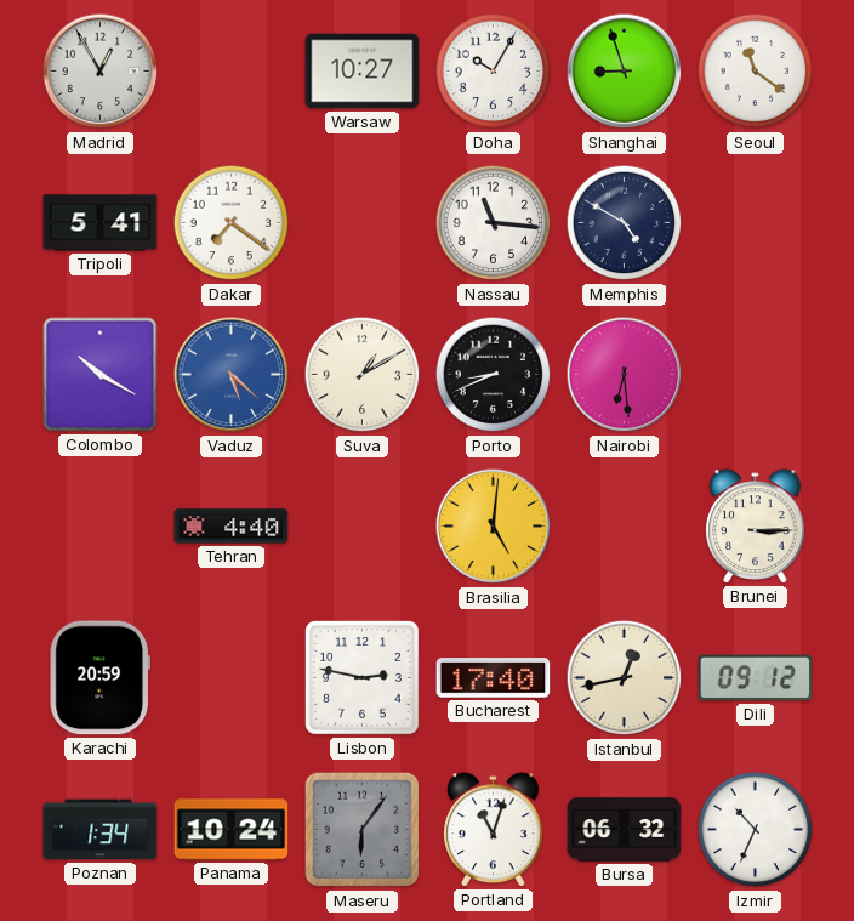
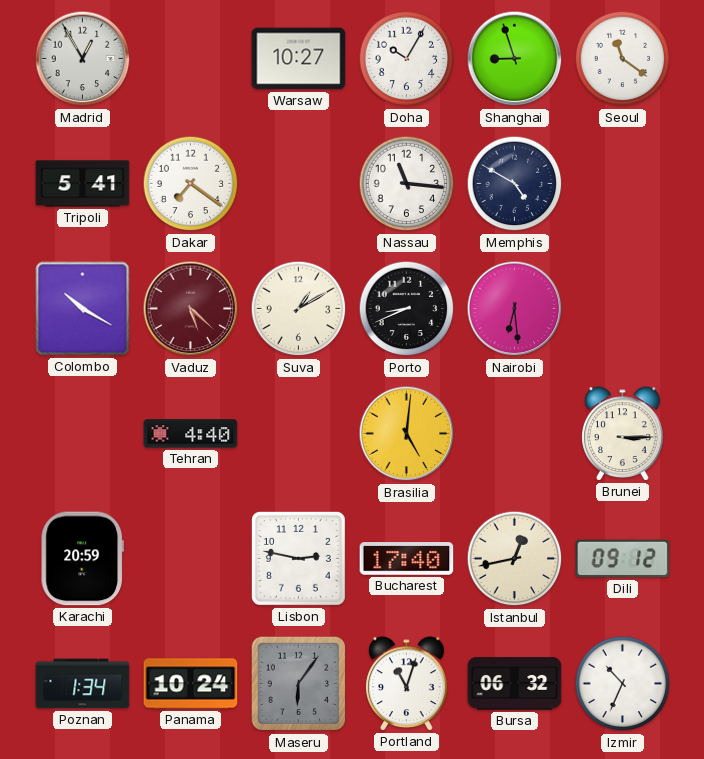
Vaduz dial: blue -> burgundy
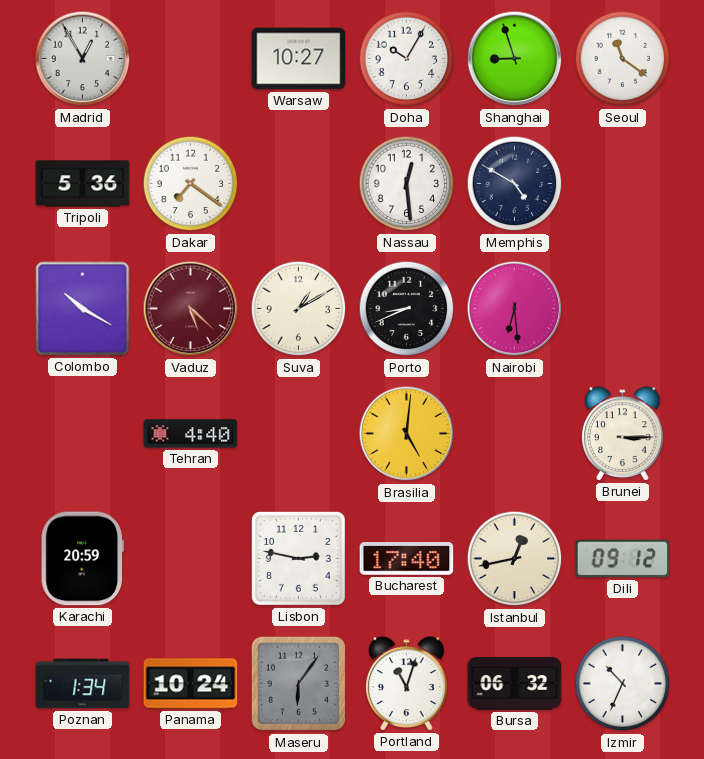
Tripoli: 5:41 -> 5:36
Nassau: 11:16 -> 12:29
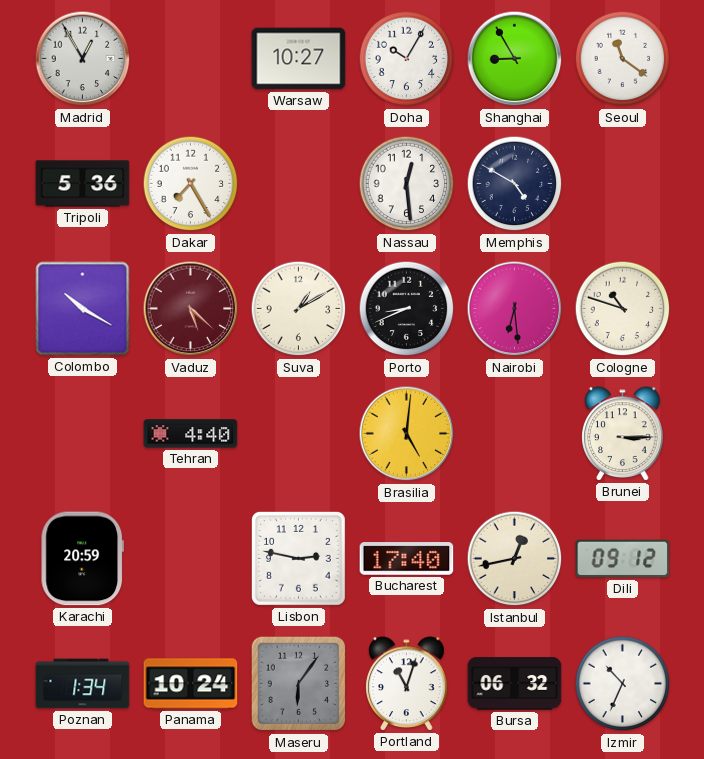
Shanghai: 8:57 -> 8:55
Dakar: 7:21 -> 7:25
Cologne: none -> 10:48
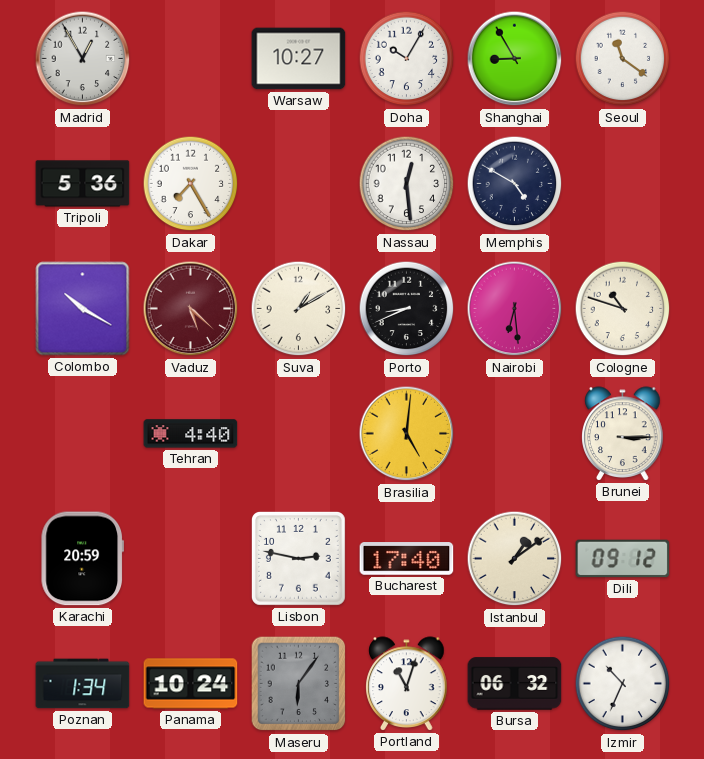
Istanbul: 12:43 -> 1:09
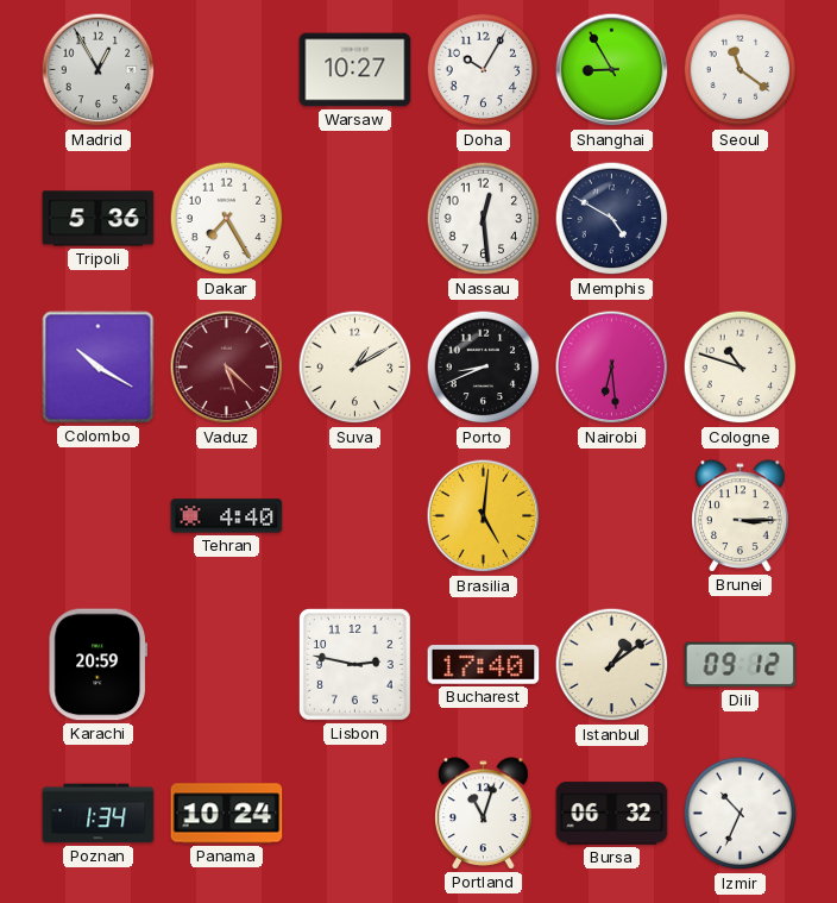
Maseru: 6:06 -> none
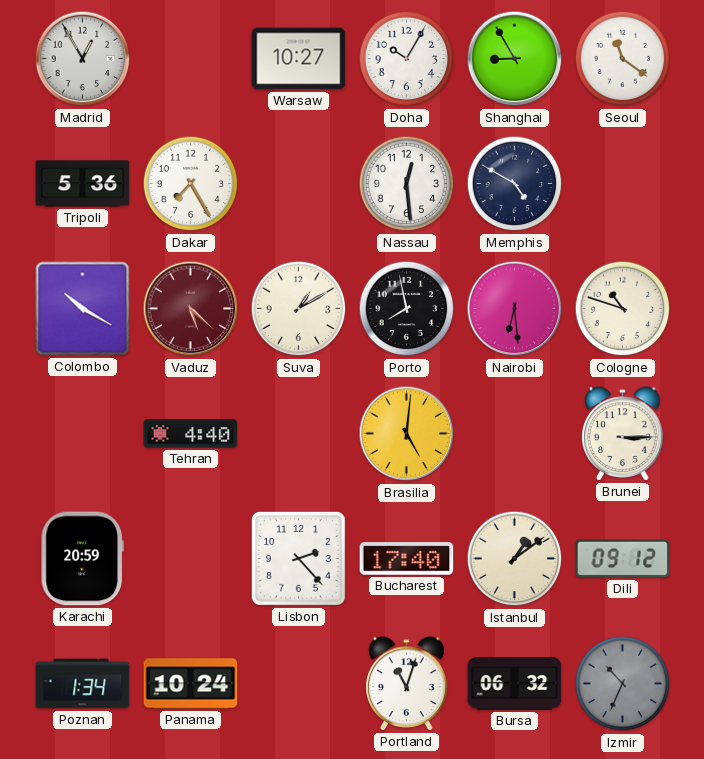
Porto: 8:41 -> 7:58
Lisbon: 2:47 -> 2:23
Izmir dial: white -> grey
